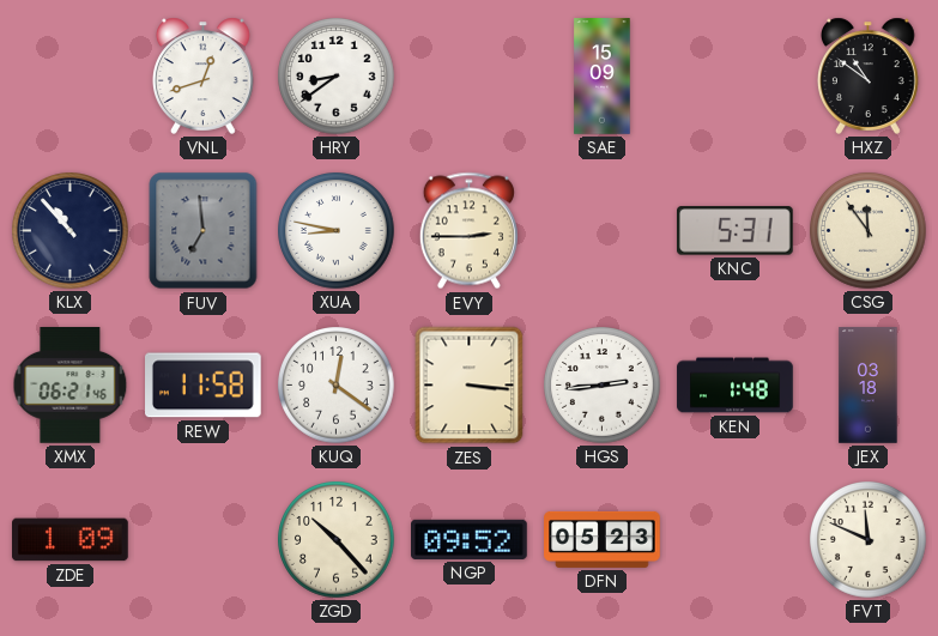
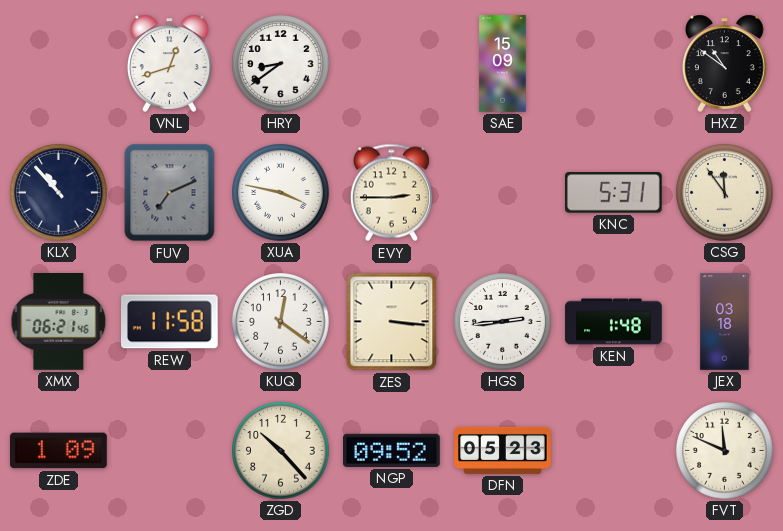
FUV: 6:59 -> 7:11
XUA: 8:47 -> 3:47
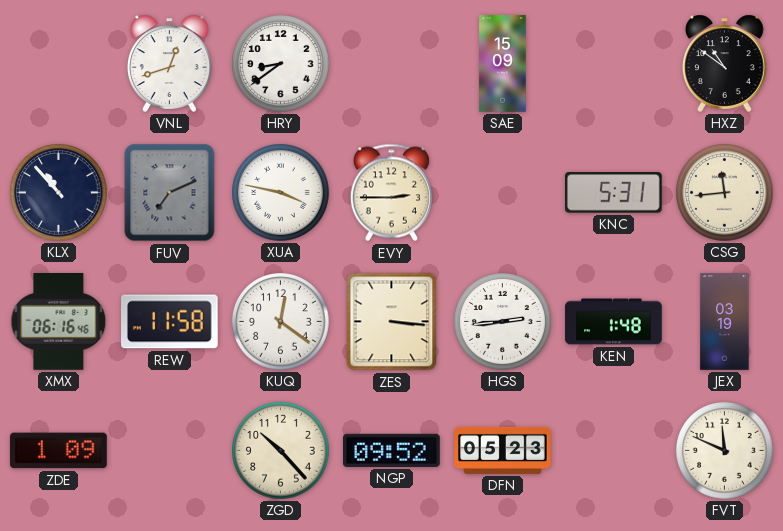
CSG: 11:54 -> 11:44
XMX: 06:21 -> 06:16
JEX: 03:18 -> 03:19
